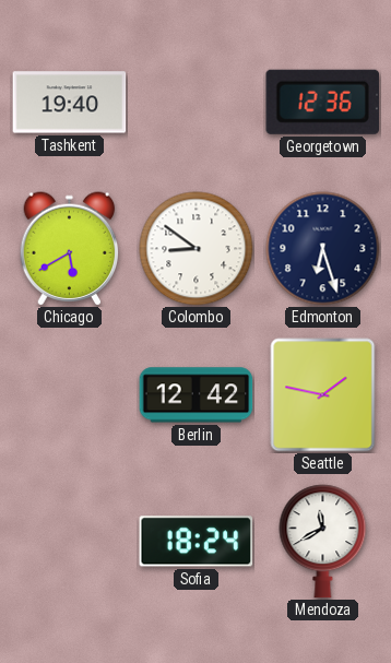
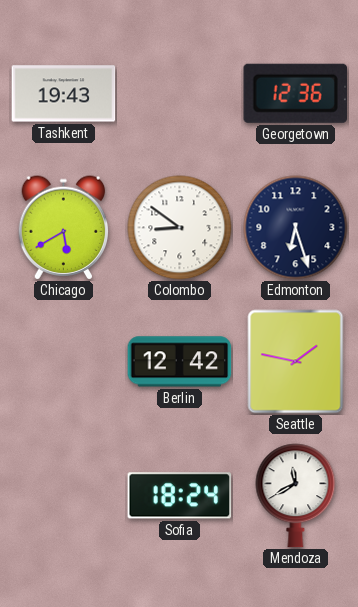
Tashkent: 19:40 -> 19:43
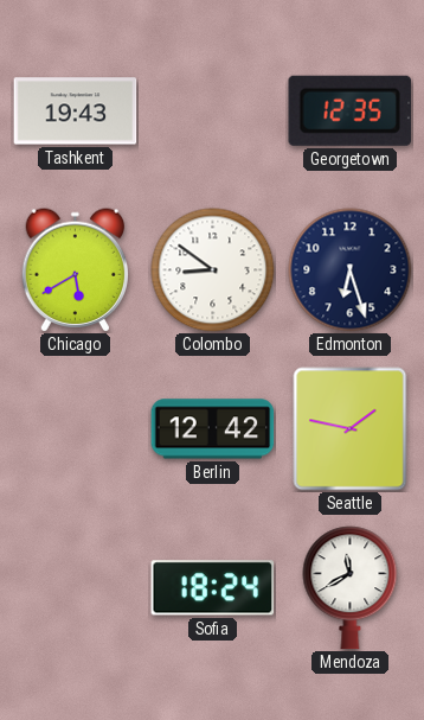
Georgetown: 12:36 -> 12:35
